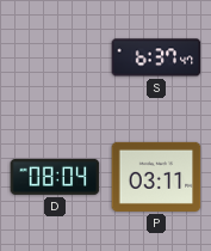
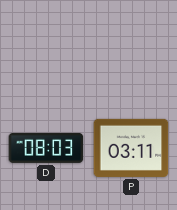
S: 6:37 -> none
D: 08:04 -> 08:03
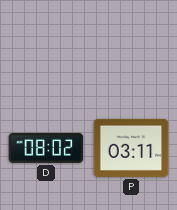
D: 08:03 -> 08:02
